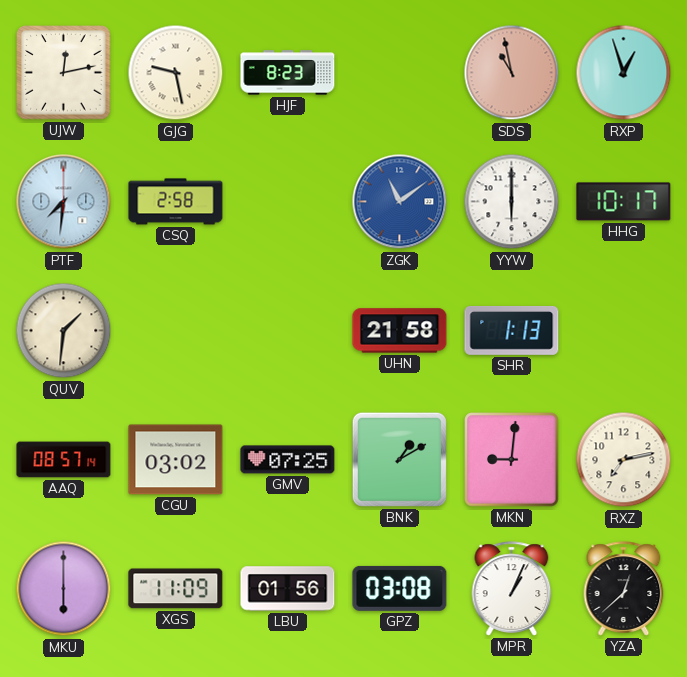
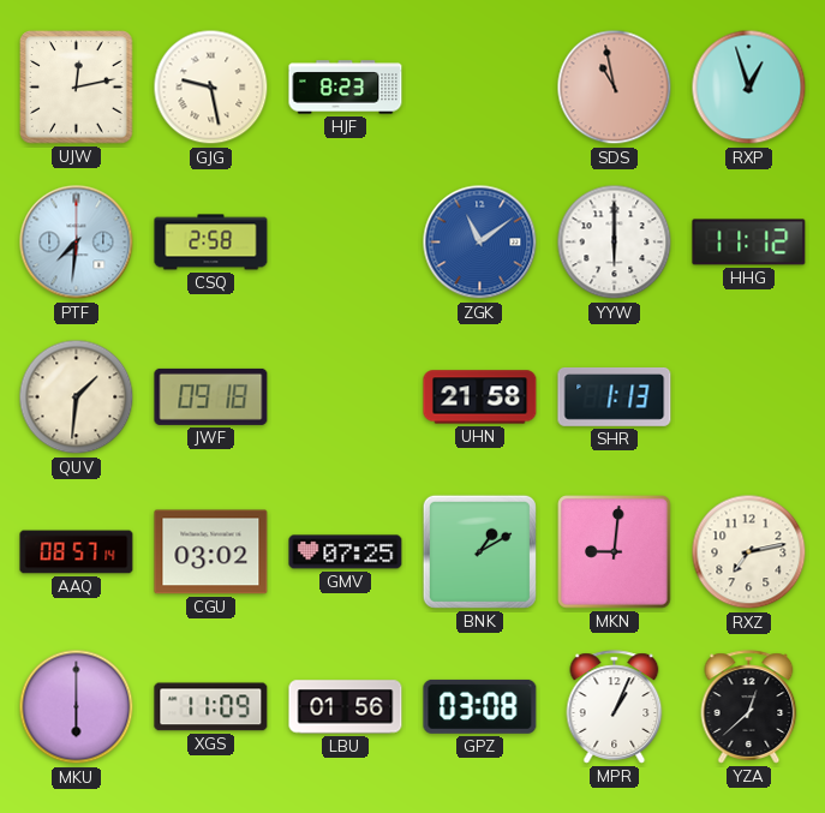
HHG: 10:17 -> 11:12
JWF: none -> 09:18
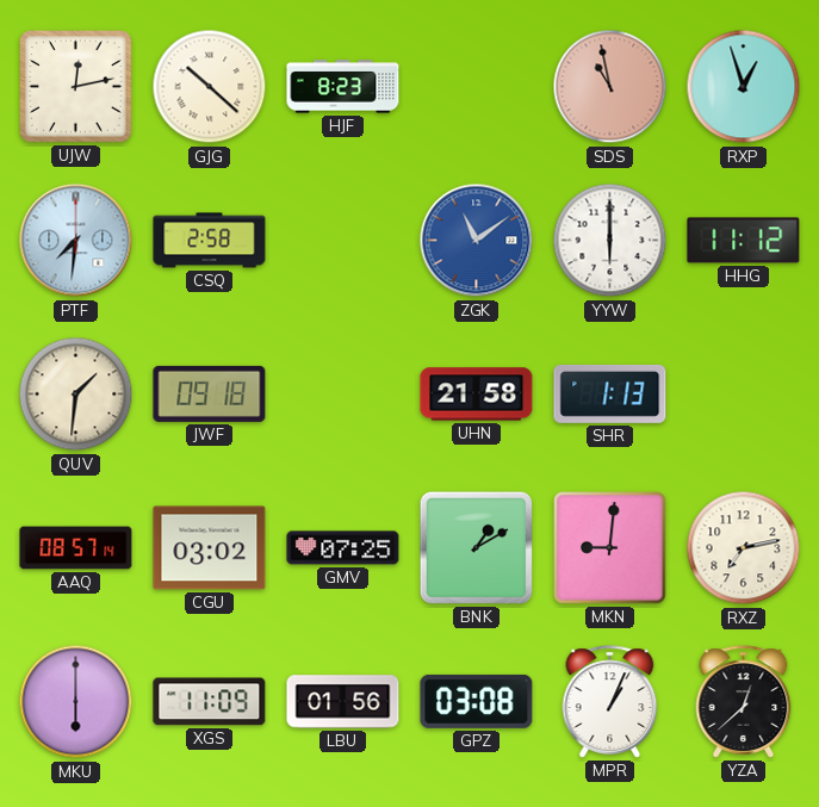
GJG: 9:28 -> 10:22
